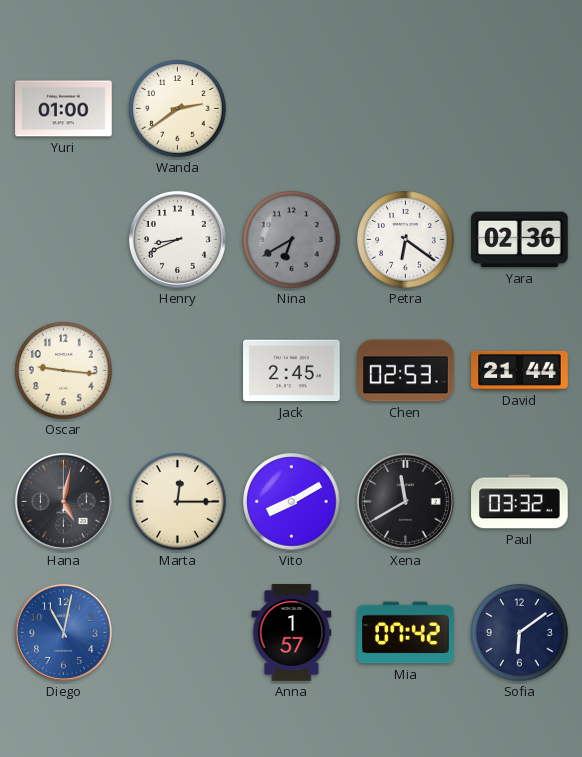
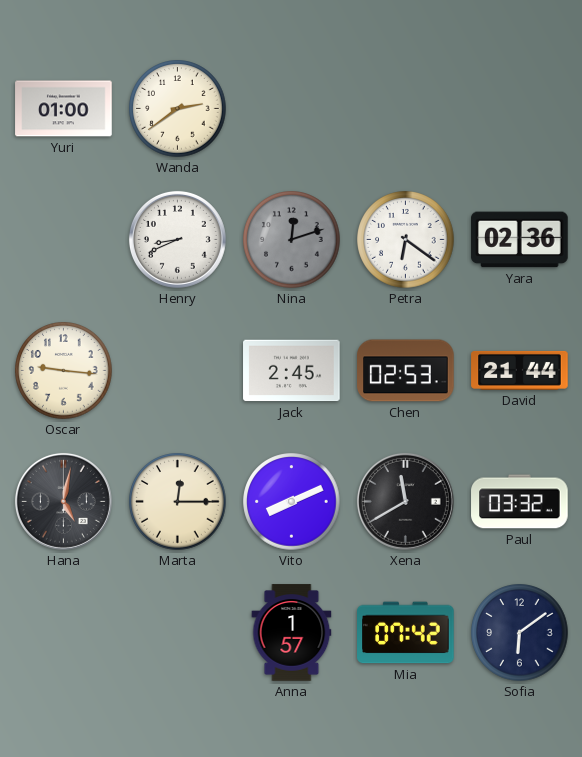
Nina: 6:40 -> 12:12
Vito: 8:10 -> 8:11
Diego: 11:02 -> none
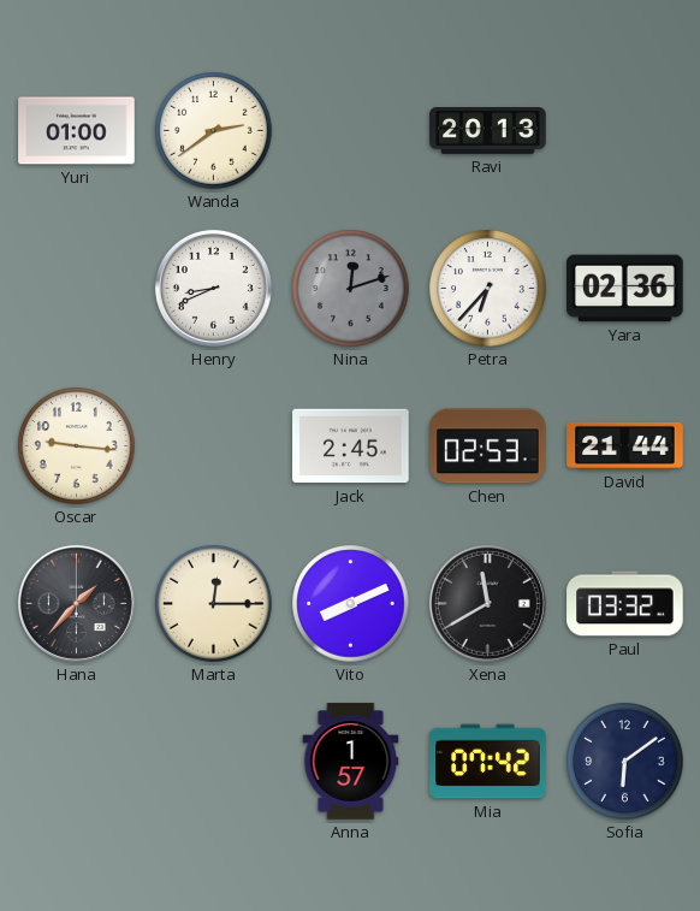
Ravi: none -> 20:13
Petra: 6:21 -> 6:37
Hana: 5:02 -> 1:37
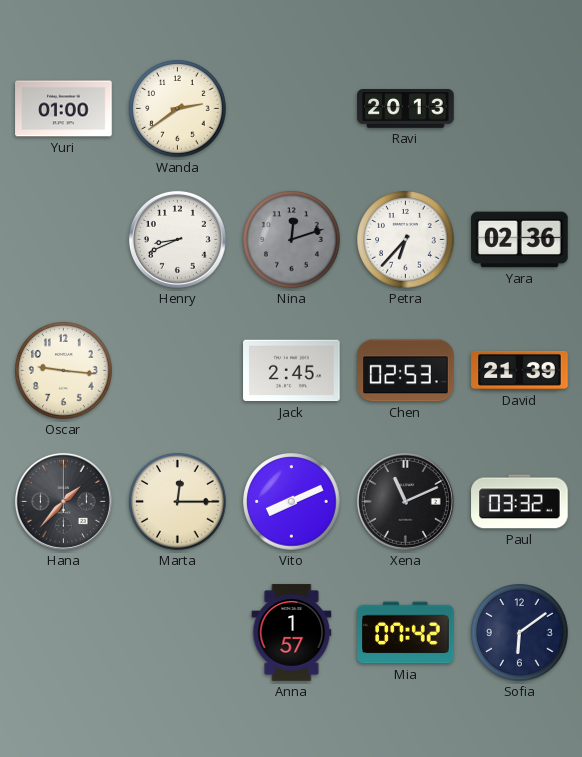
David: 21:44 -> 21:39
Xena: 11:40 -> 11:11
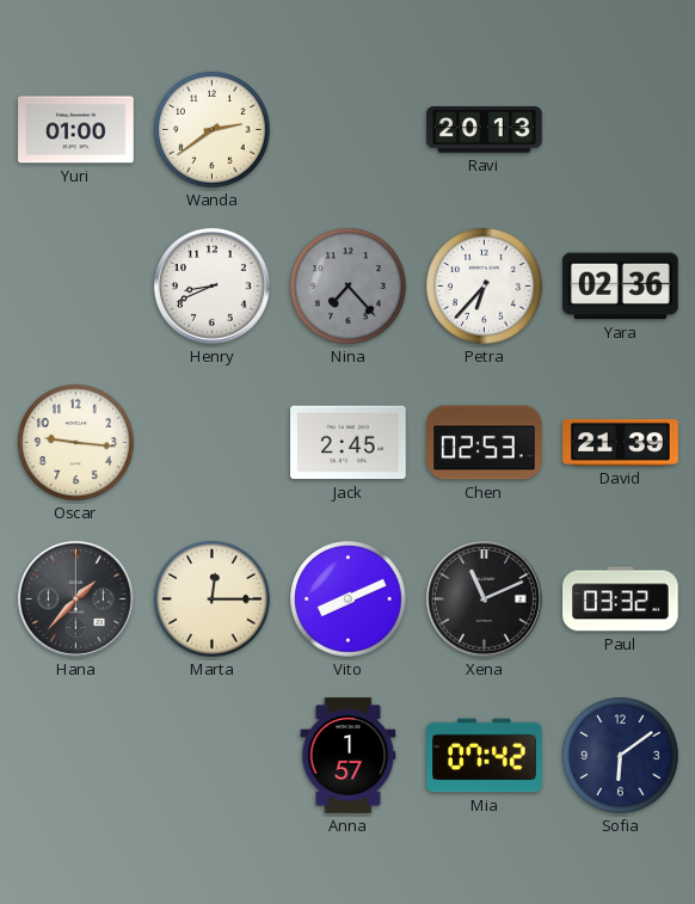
Nina: 12:12 -> 7:23
